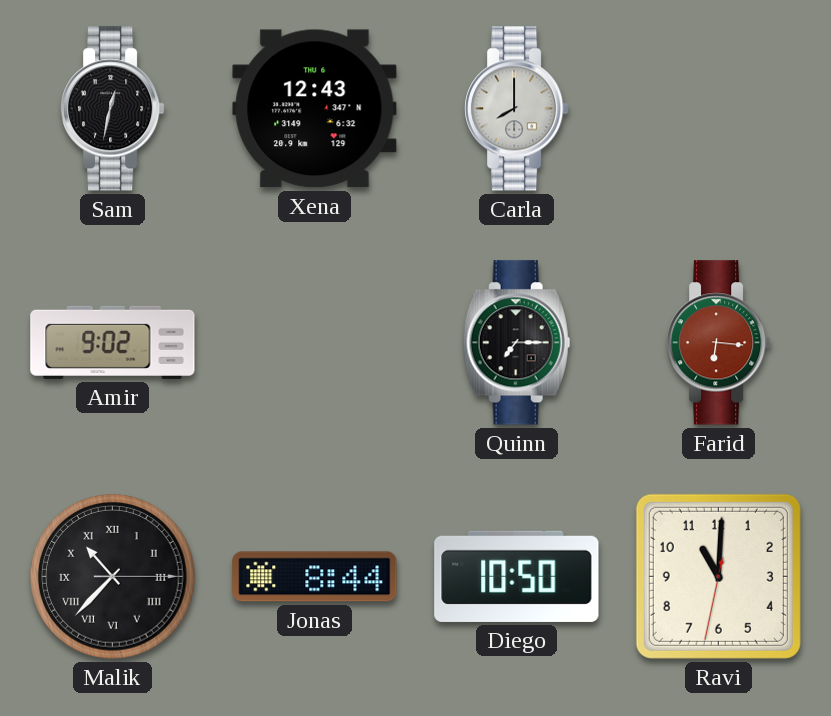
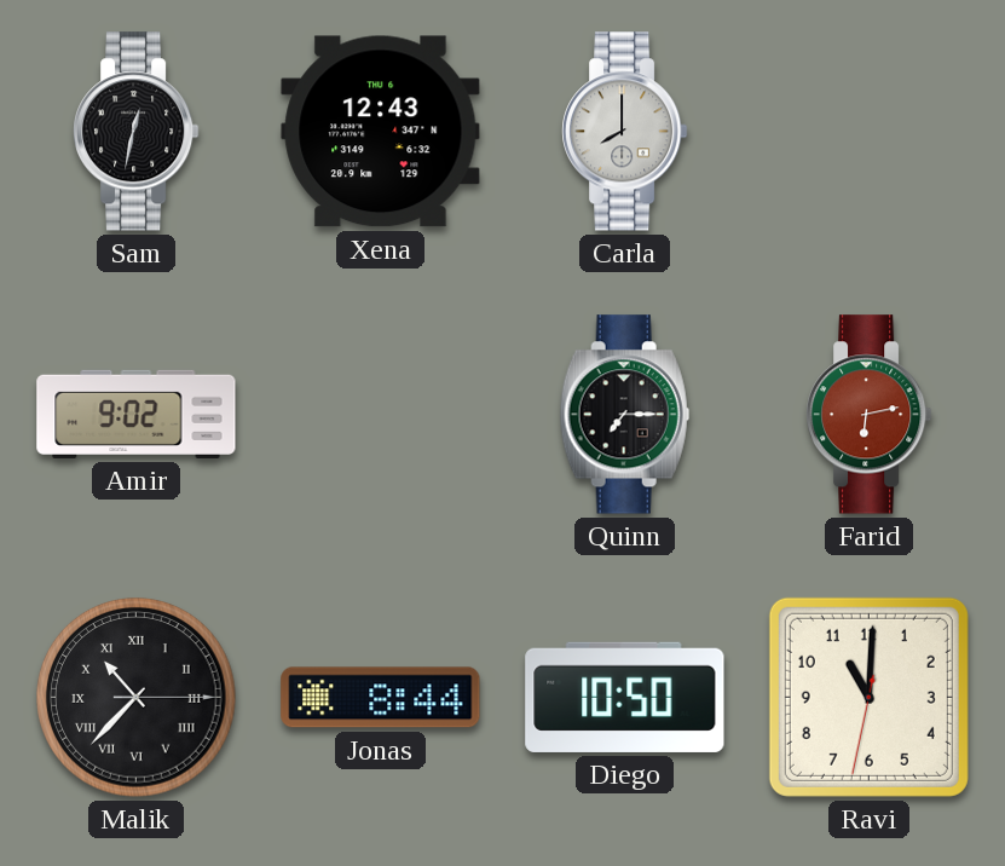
Farid: 6:16 -> 6:13
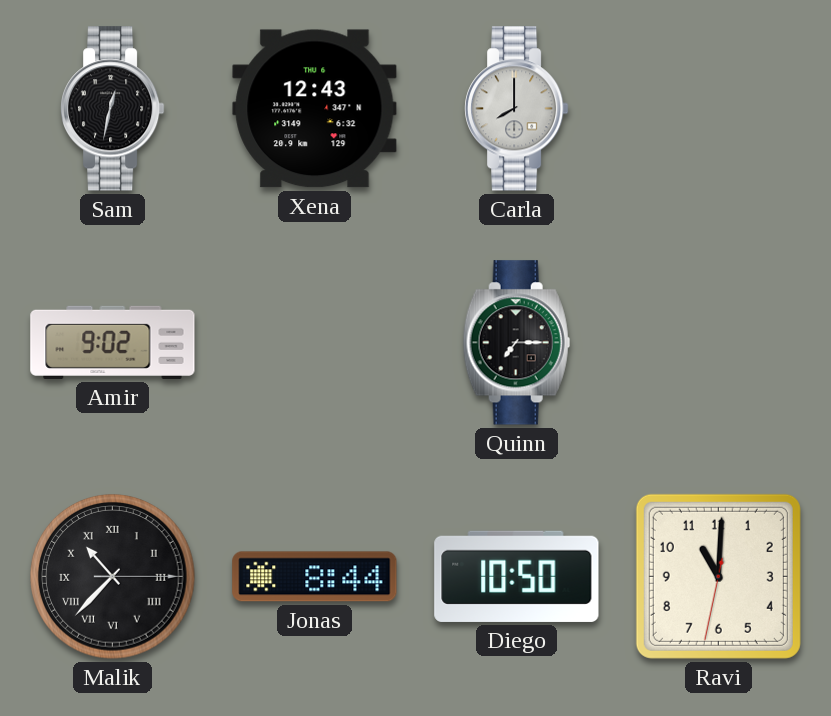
Farid: 6:13 -> none
